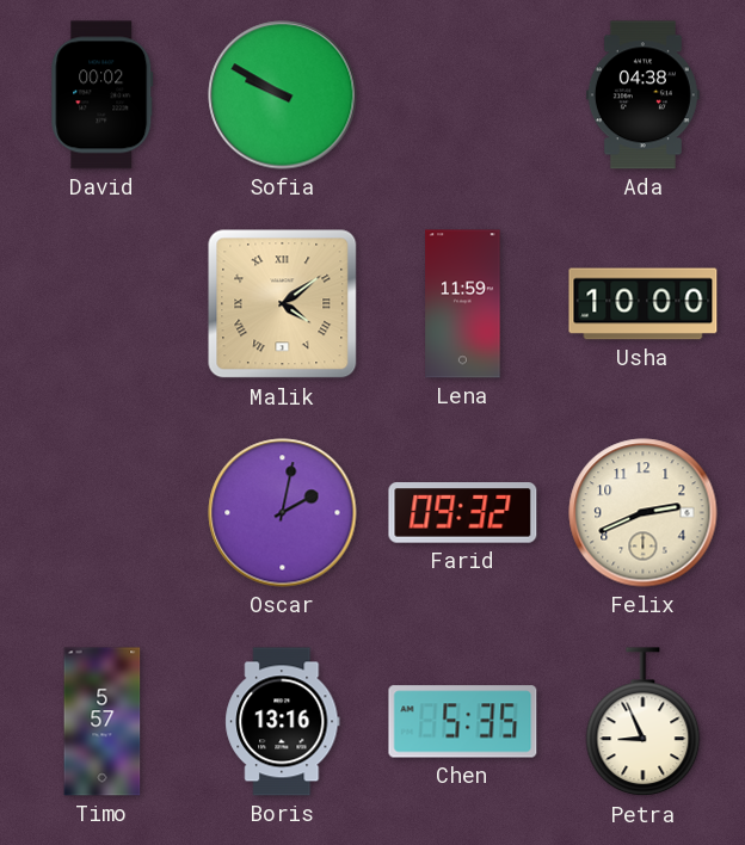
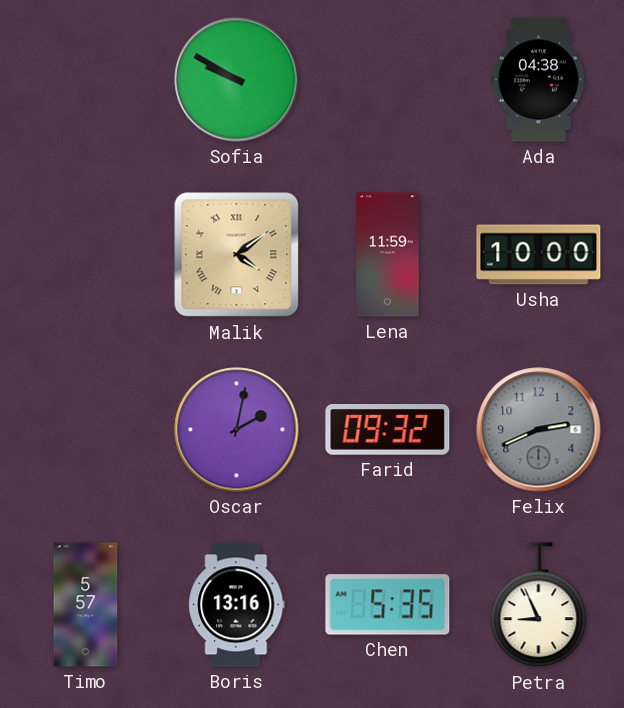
David: 00:02 -> none
Felix dial: cream -> grey
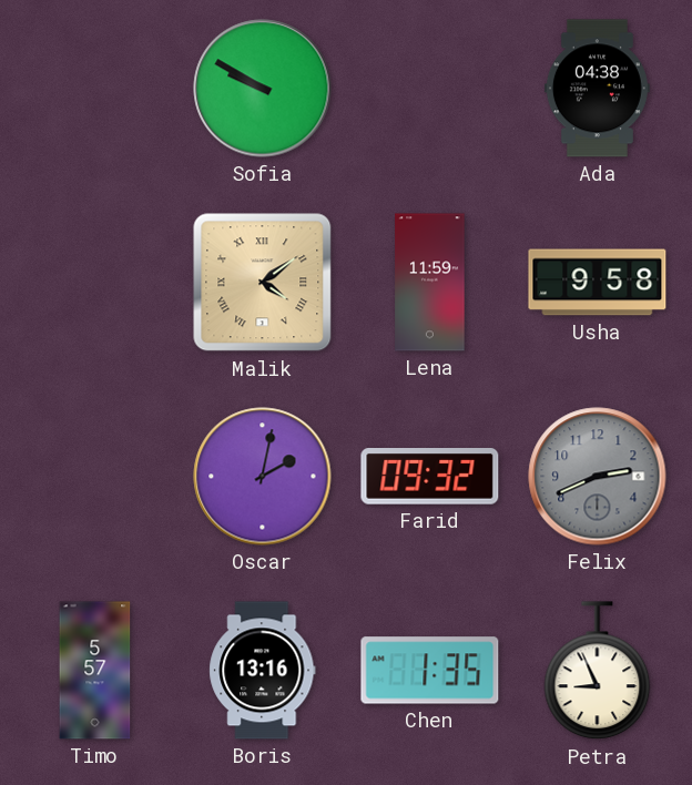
Usha: 10:00 -> 9:58
Chen: 5:35 -> 1:35
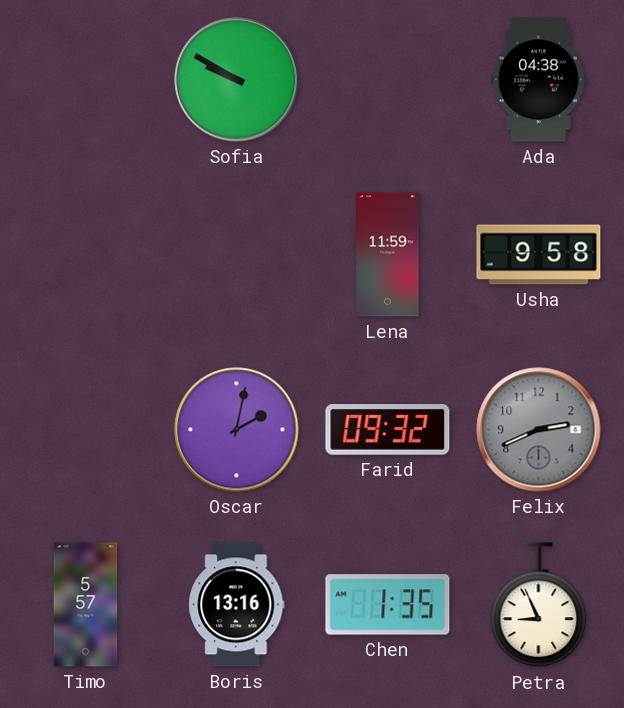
Malik: 4:09 -> none
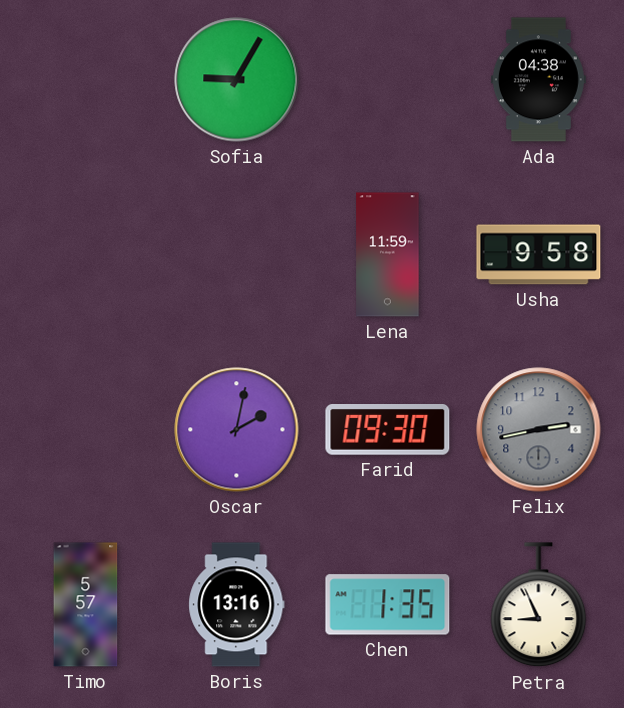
Sofia: 9:50 -> 9:05
Farid: 09:32 -> 09:30
Felix: 2:41 -> 2:43
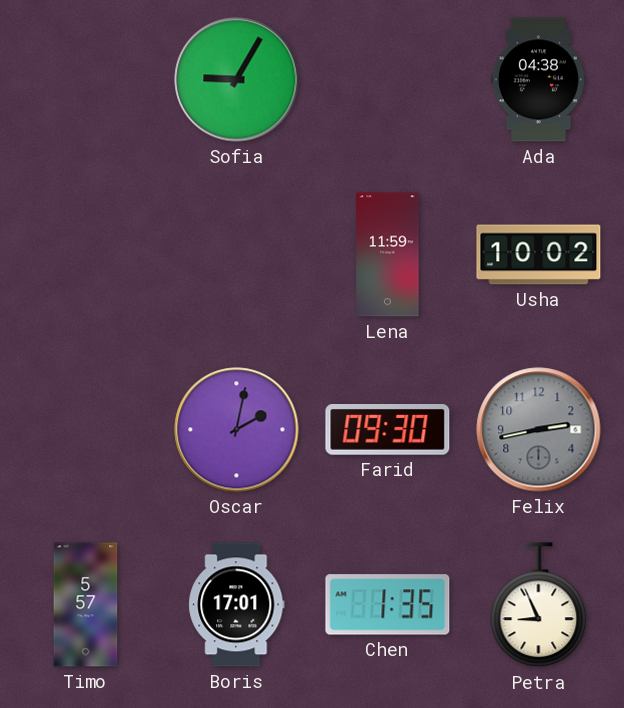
Usha: 9:58 -> 10:02
Boris: 13:16 -> 17:01
